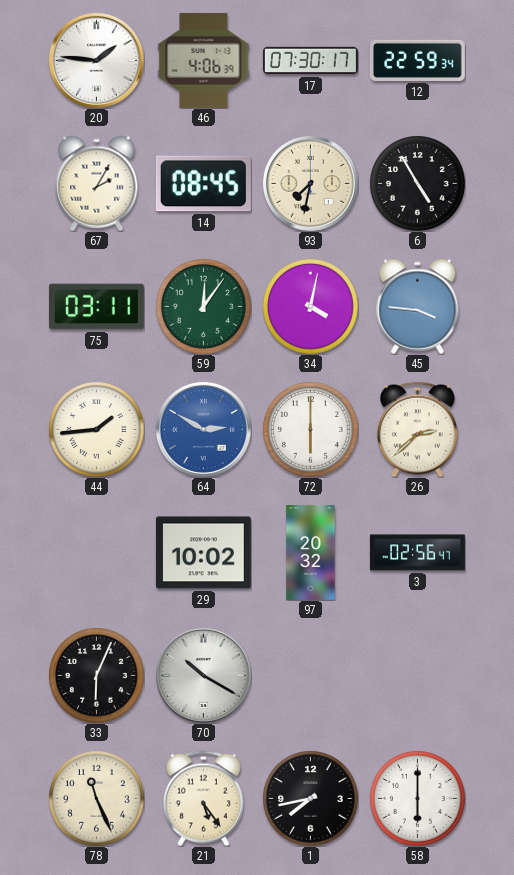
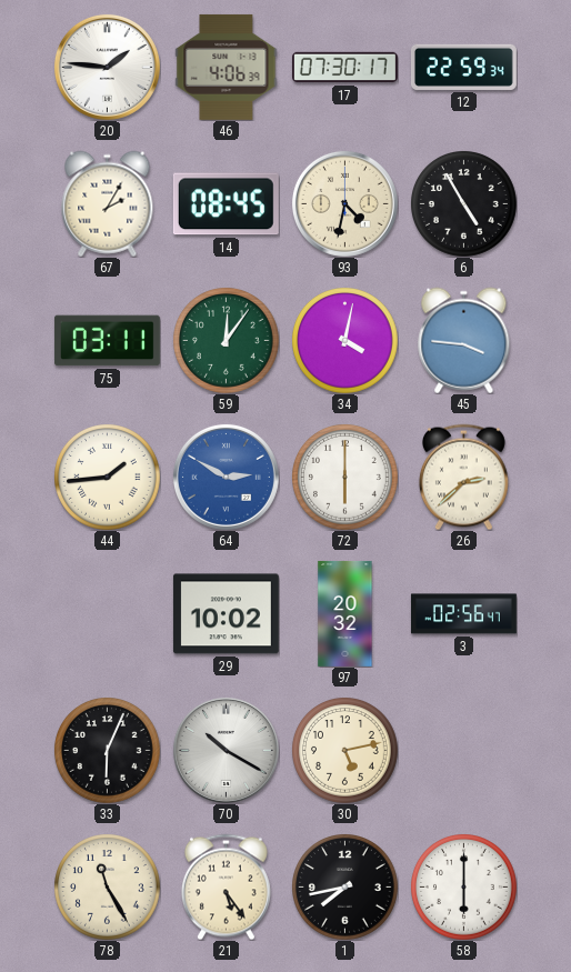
93: 7:32 -> 4:32
30: none -> 5:13
78: 11:26 -> 11:25
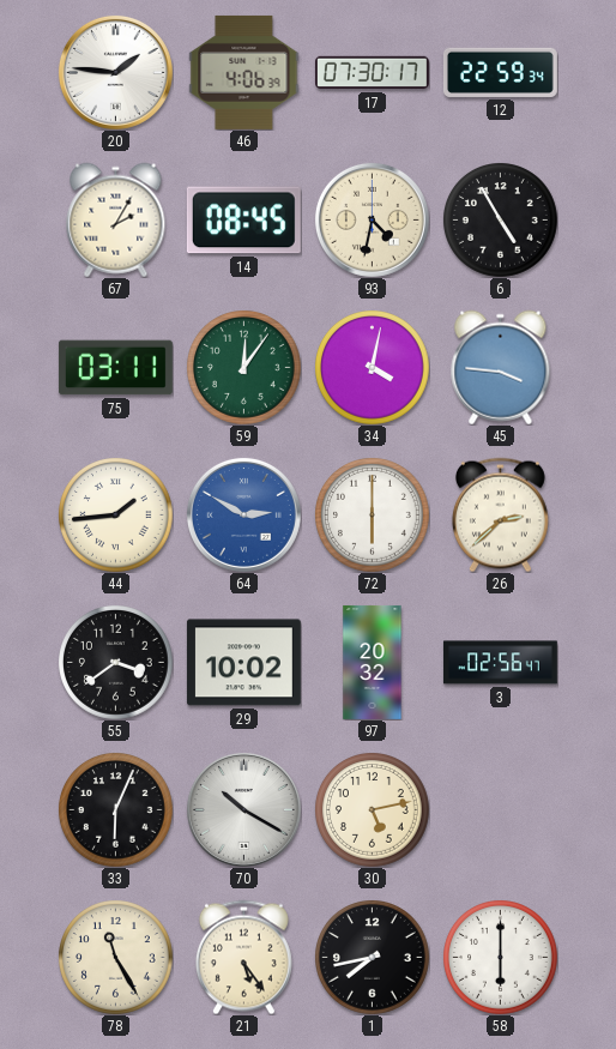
55: none -> 3:39
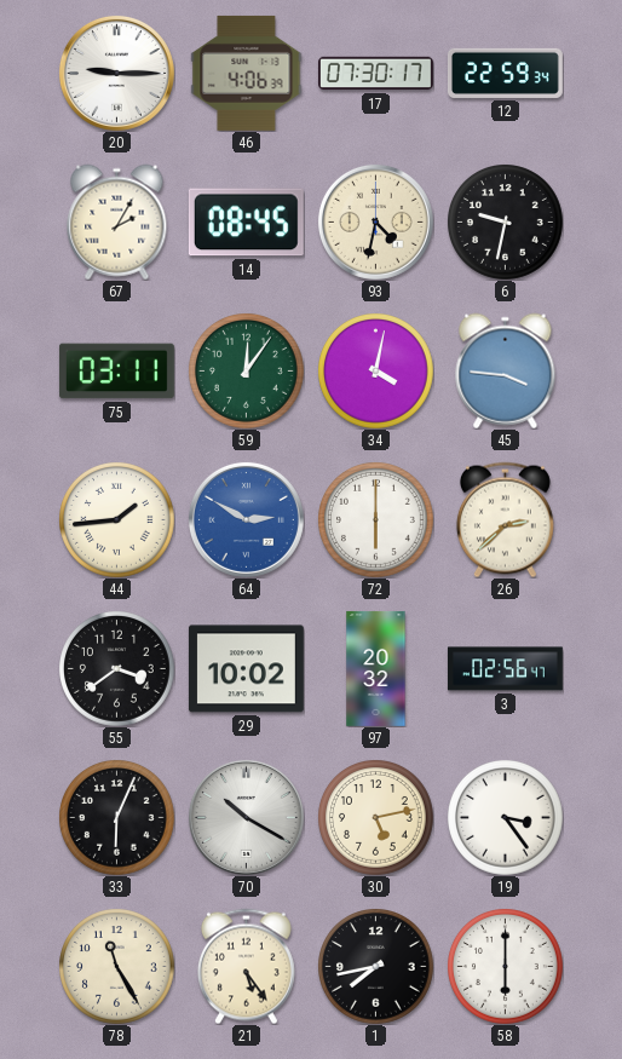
20: 1:46 -> 9:15
6: 4:55 -> 9:32
19: none -> 3:24
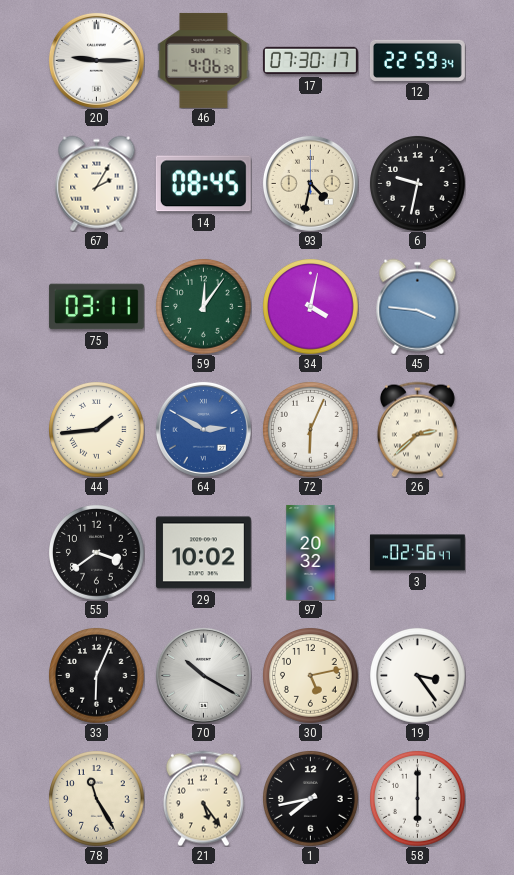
72: 6:00 -> 6:04
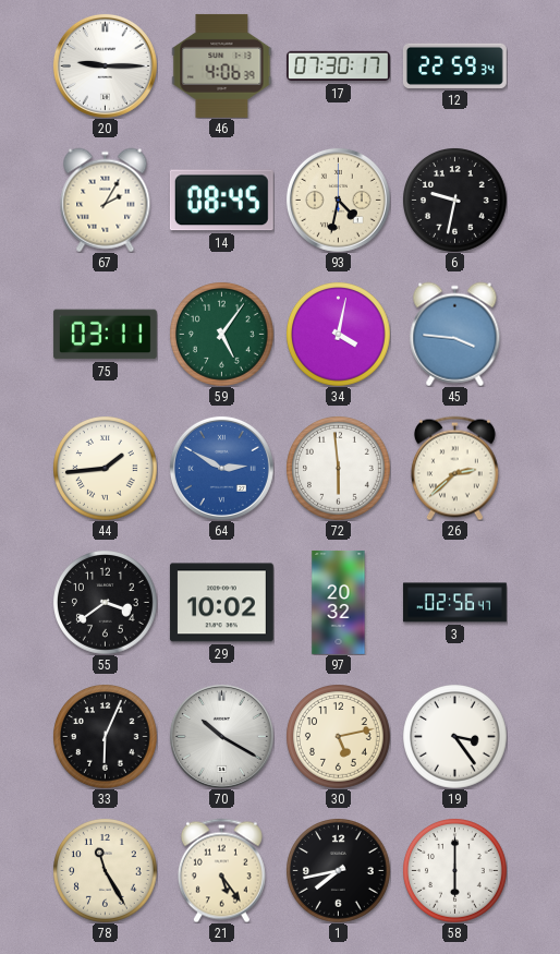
59: 12:06 -> 5:06
72: 6:04 -> 5:59
